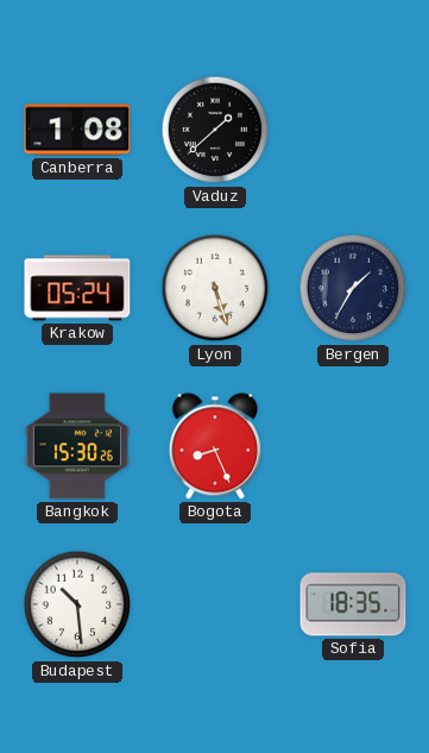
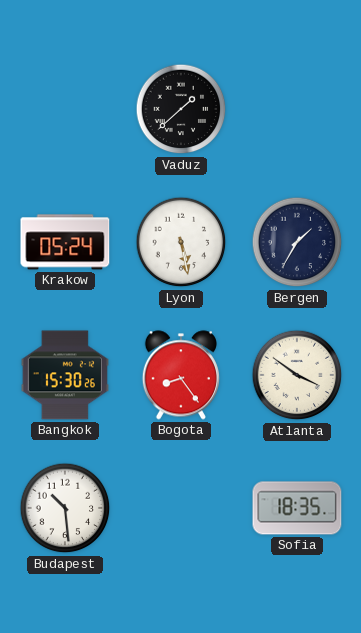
Canberra: 1:08 -> none
Lyon: 5:27 -> 5:28
Bogota: 8:26 -> 8:24
Atlanta: none -> 3:51
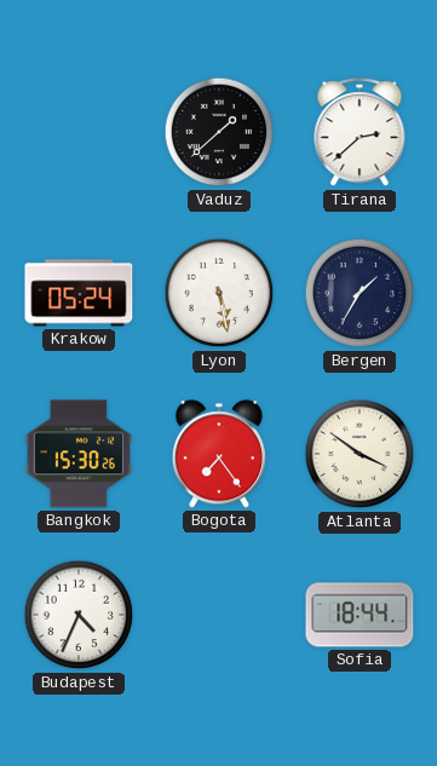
Tirana: none -> 2:38
Bogota: 8:24 -> 7:24
Budapest: 10:29 -> 4:34
Sofia: 18:35 -> 18:44
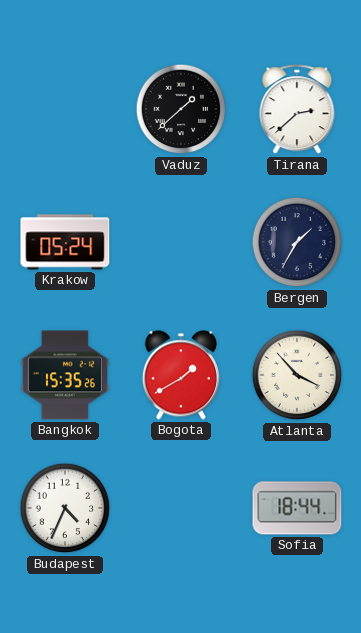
Lyon: 5:28 -> none
Bangkok: 15:30 -> 15:35
Bogota: 7:24 -> 1:40
Atlanta: 3:51 -> 3:53
